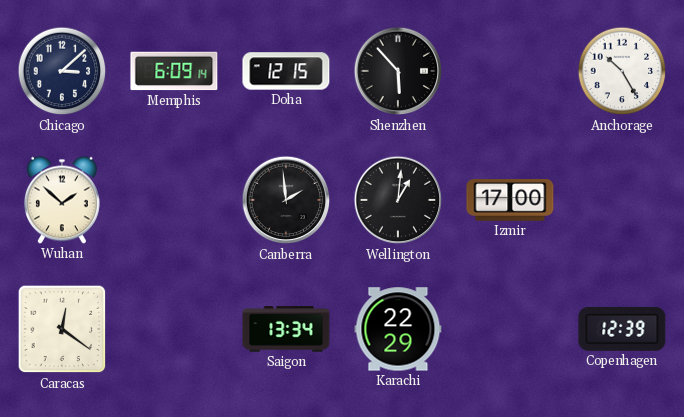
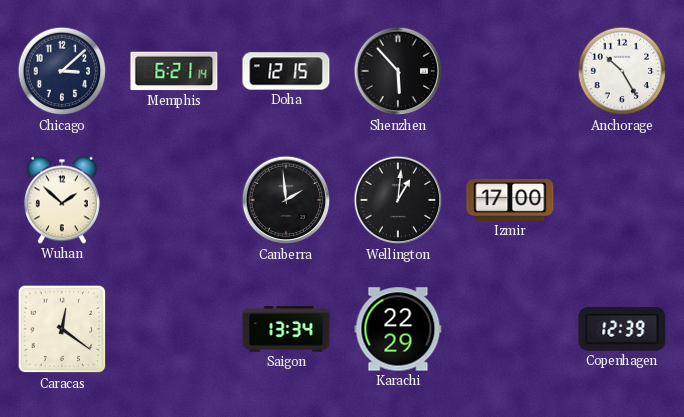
Memphis: 6:09 -> 6:21
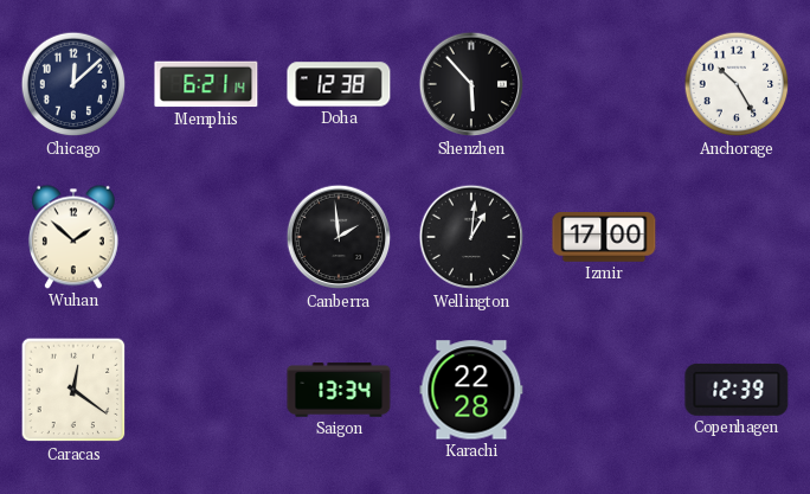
Chicago: 3:08 -> 12:08
Doha: 12:15 -> 12:38
Karachi: 22:29 -> 22:28
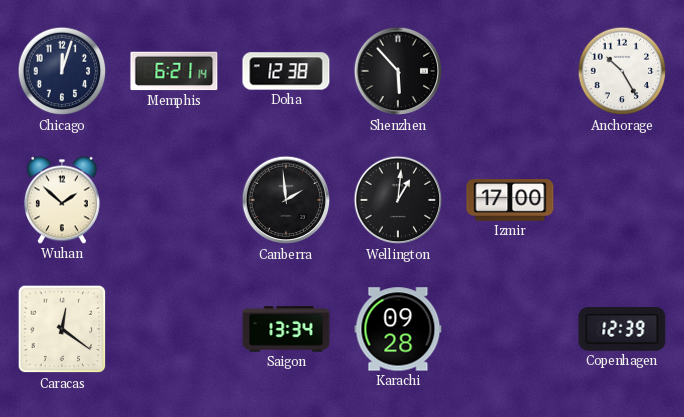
Chicago: 12:08 -> 12:03
Karachi: 22:28 -> 09:28
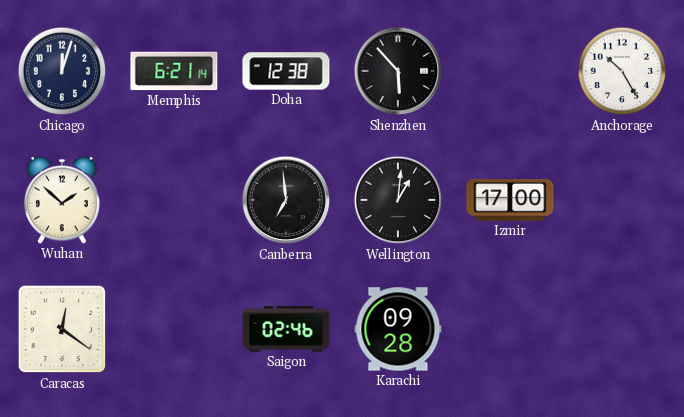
Canberra: 1:59 -> 6:59
Saigon: 13:34 -> 02:46
Copenhagen: 12:39 -> none
